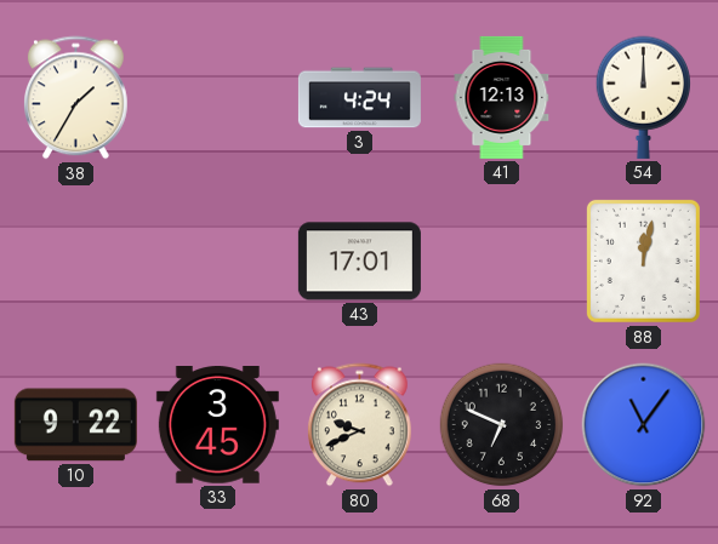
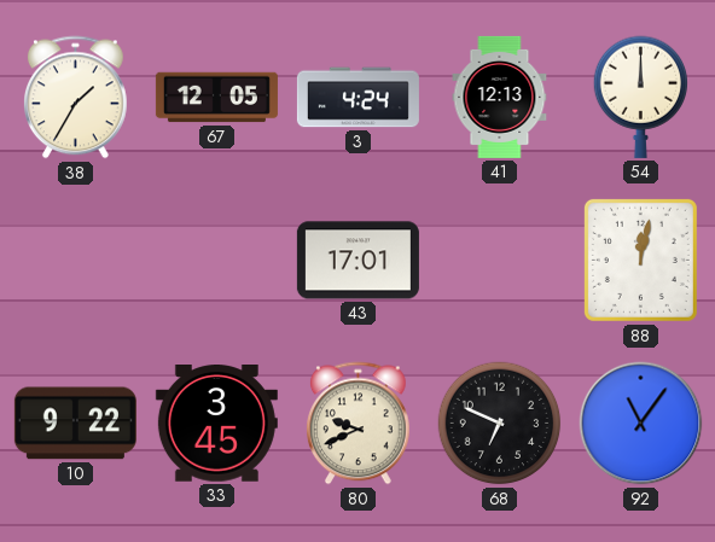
67: none -> 12:05
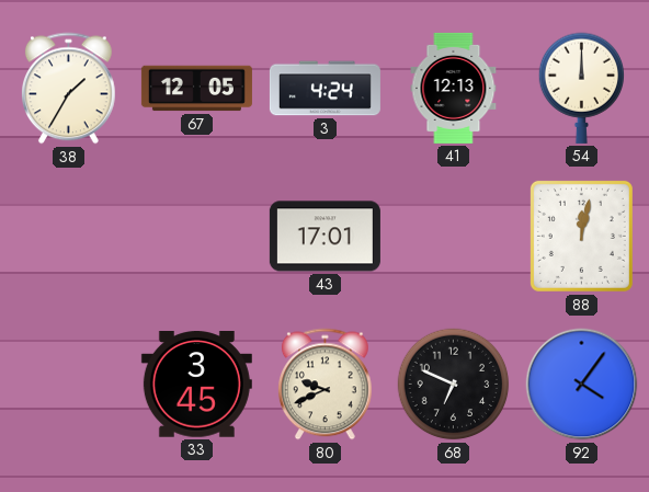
10: 9:22 -> none
92: 11:06 -> 4:06
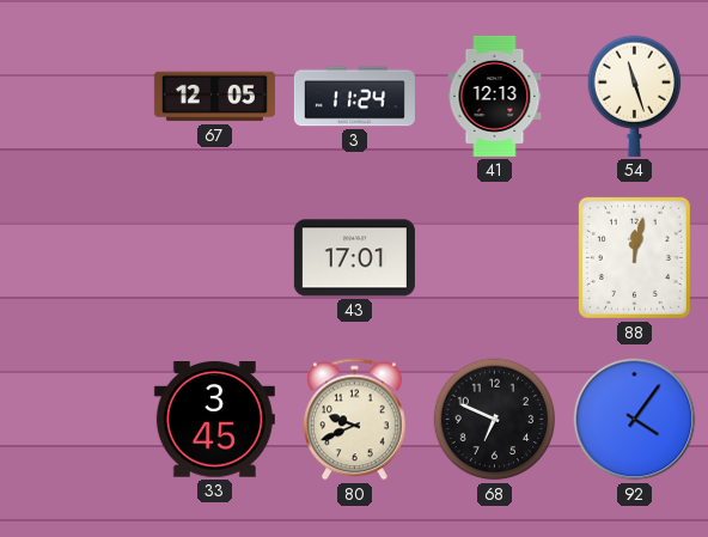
38: 1:35 -> none
3: 4:24 -> 11:24
54: 12:00 -> 11:27
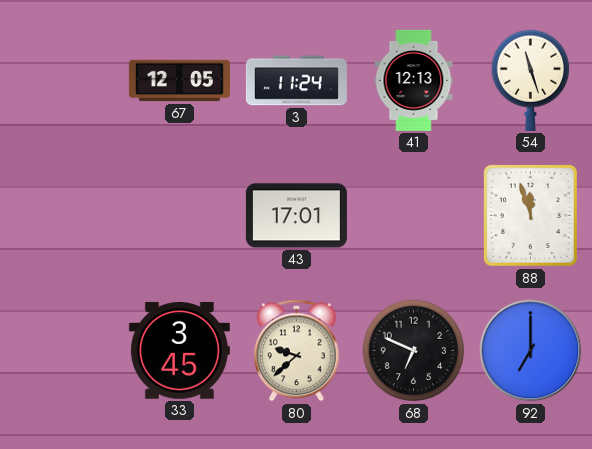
88: 12:02 -> 11:57
80: 9:41 -> 9:38
92: 4:06 -> 7:00
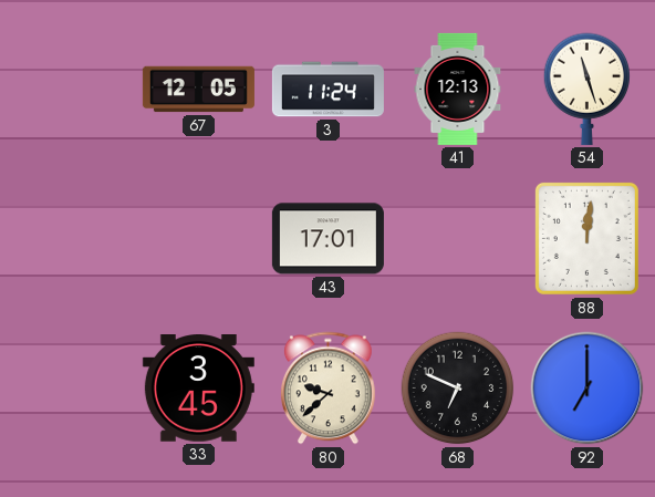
88: 11:57 -> 12:01
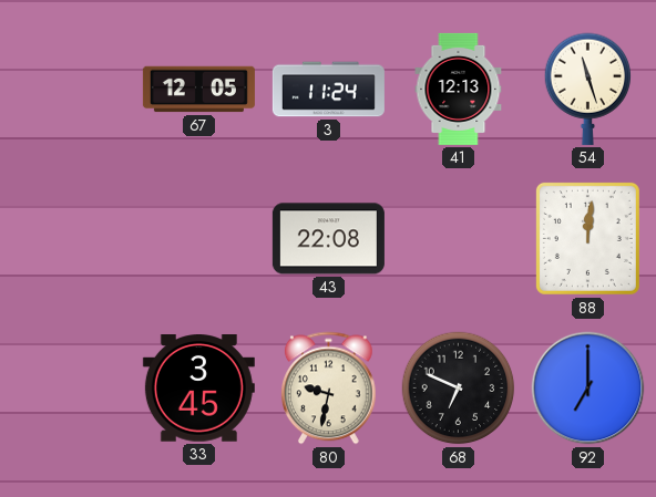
43: 17:01 -> 22:08
80: 9:38 -> 9:32
